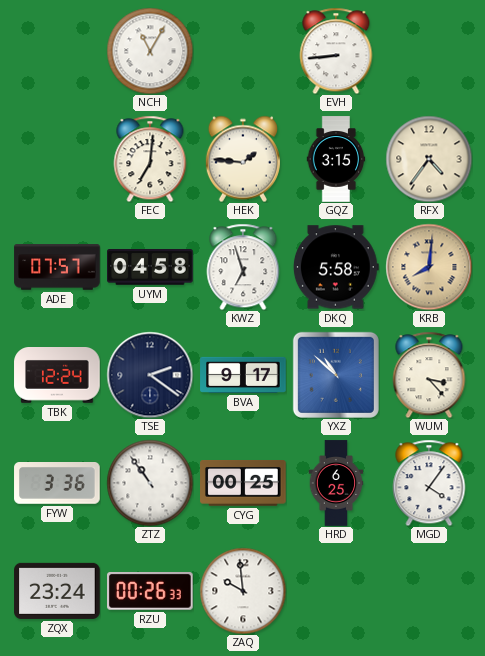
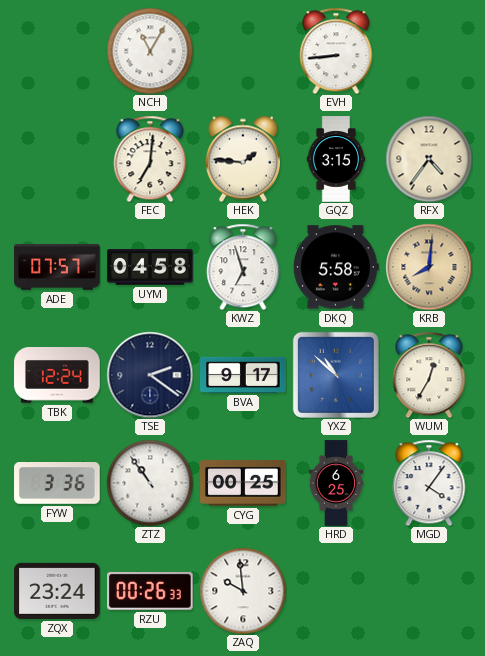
WUM: 3:23 -> 12:35
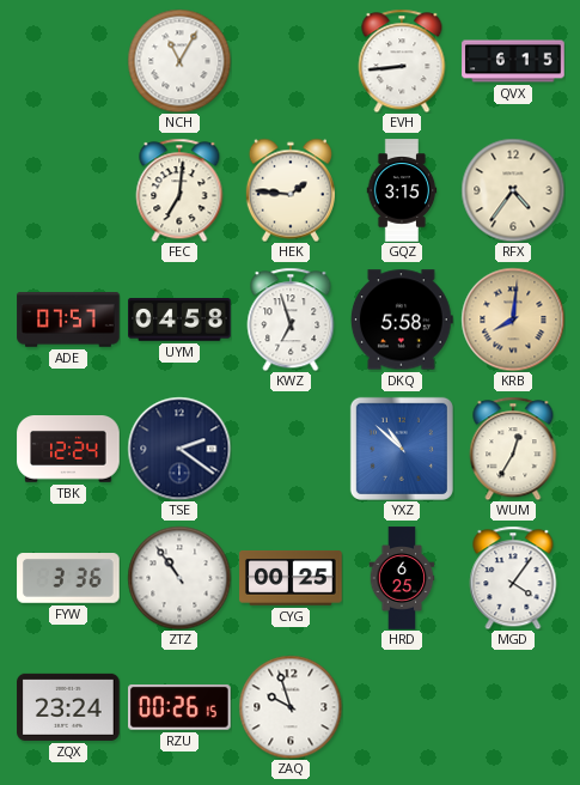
QVX: none -> 6:15
BVA: 9:17 -> none
RZU: 00:26:33 -> 00:26:15
ZAQ: 9:59 -> 9:57
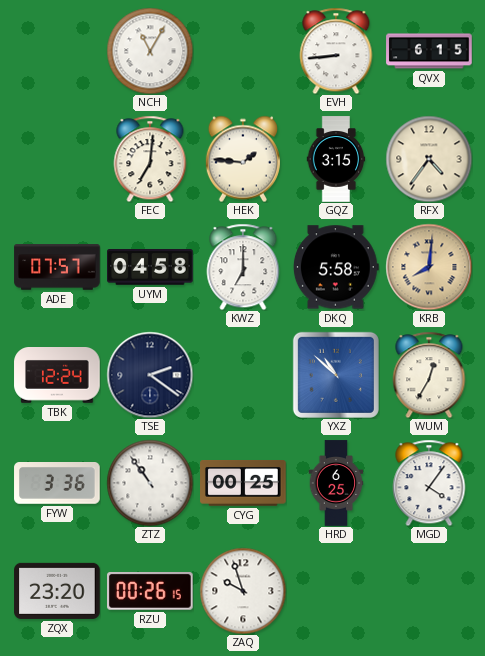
KWZ: 6:57 -> 7:00
ZQX: 23:24 -> 23:20
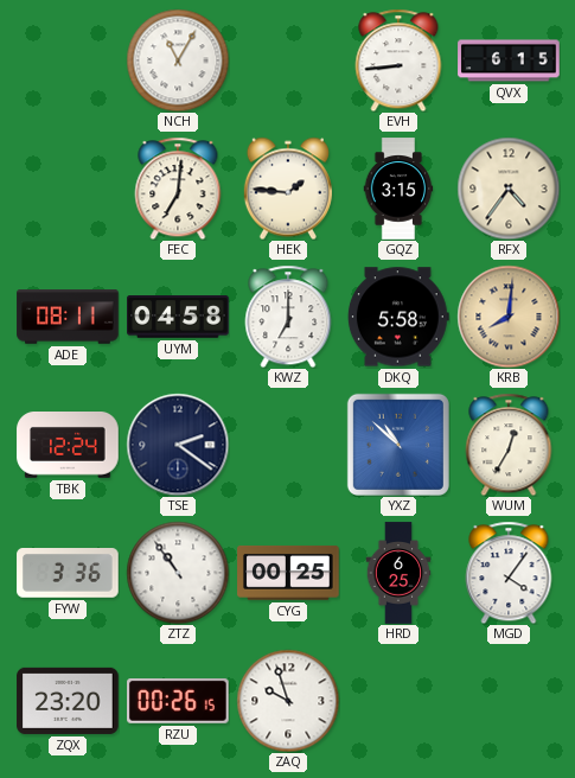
ADE: 07:57 -> 08:11
